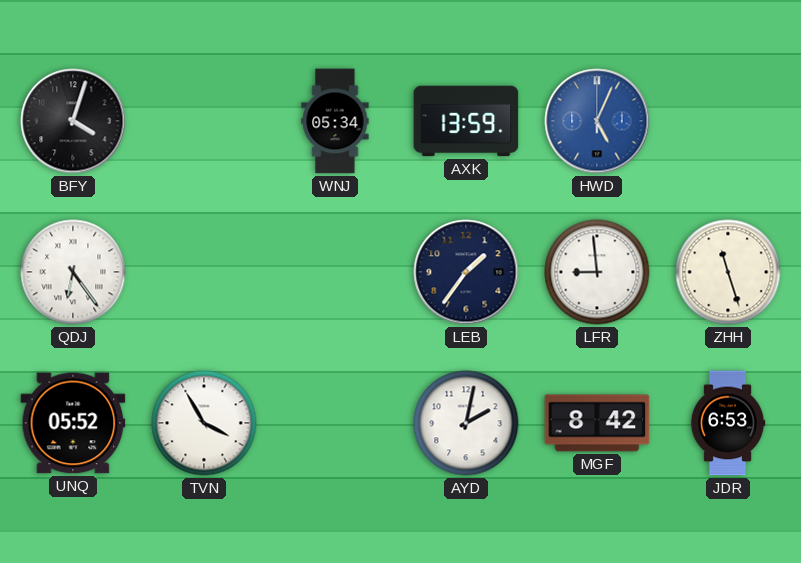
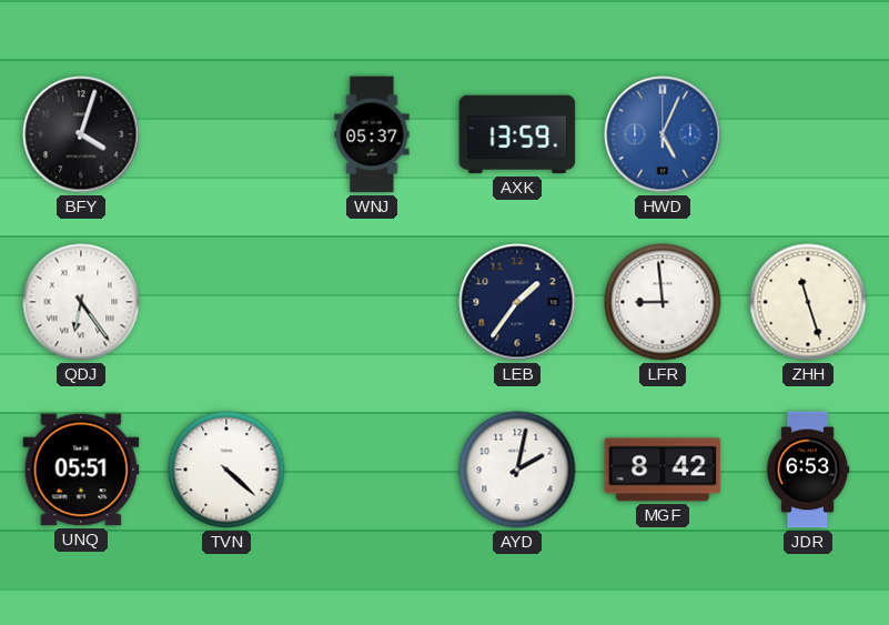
WNJ: 05:34 -> 05:37
UNQ: 05:52 -> 05:51
TVN: 3:55 -> 4:22
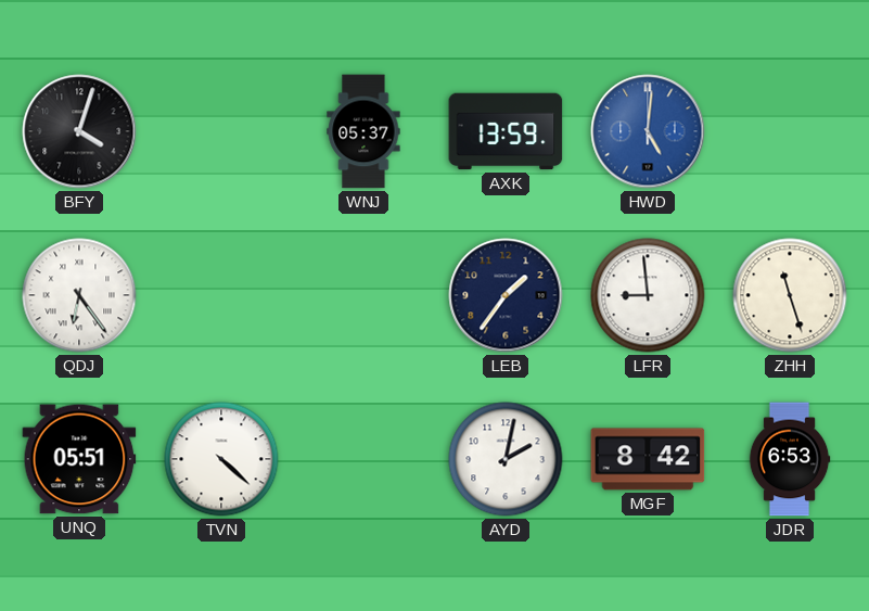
HWD: 5:04 -> 5:01
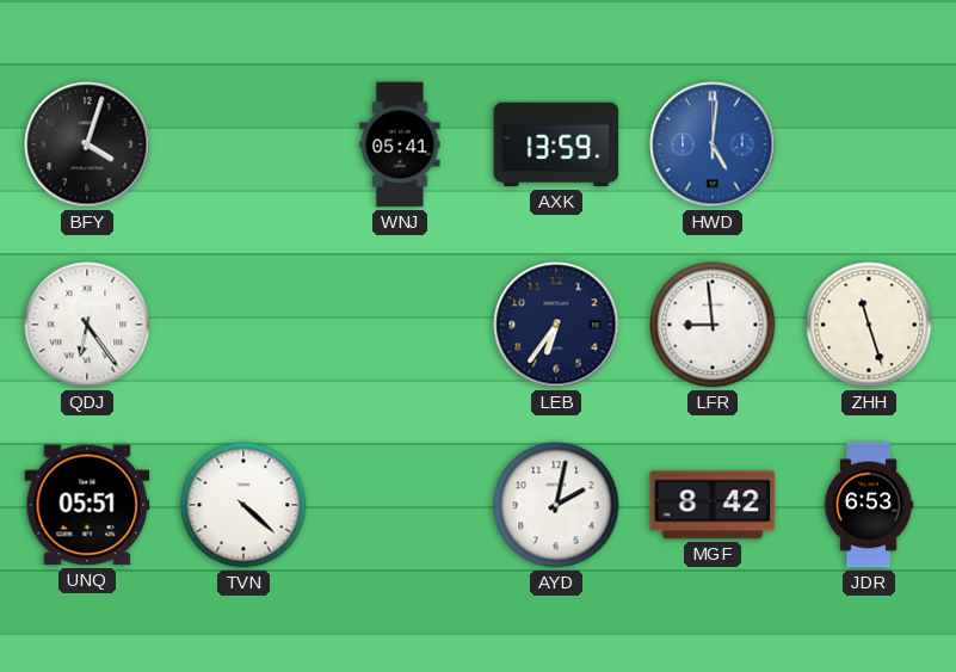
WNJ: 05:37 -> 05:41
LEB: 1:36 -> 6:36
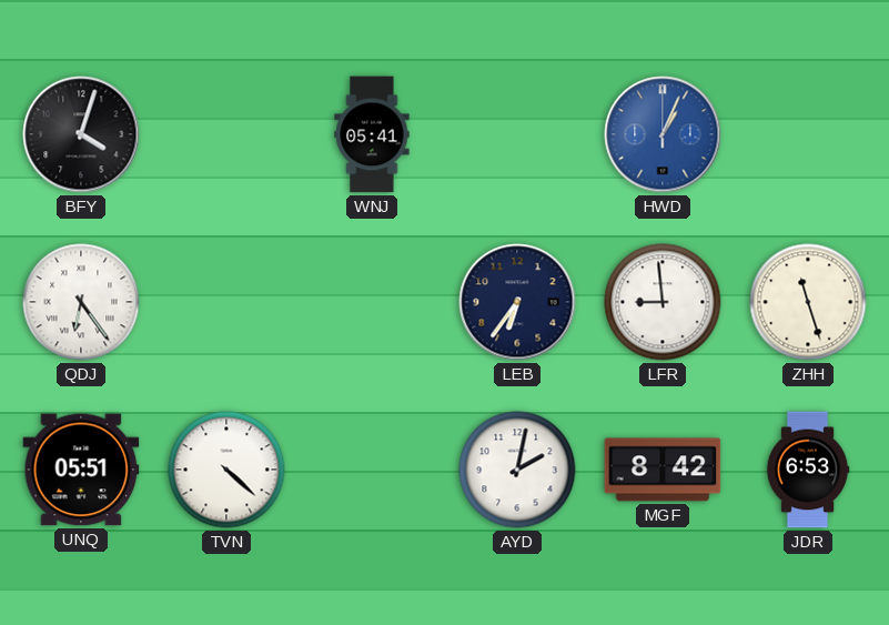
AXK: 13:59 -> none
HWD: 5:01 -> 1:04
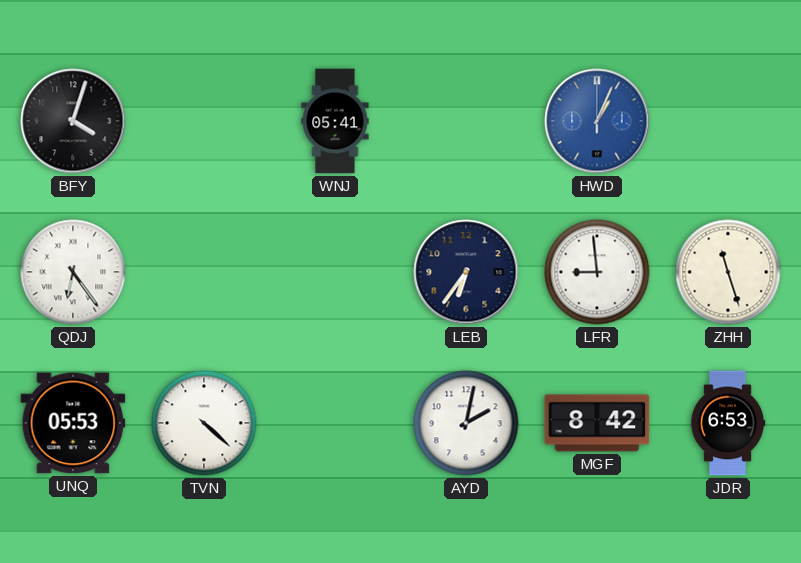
UNQ: 05:51 -> 05:53
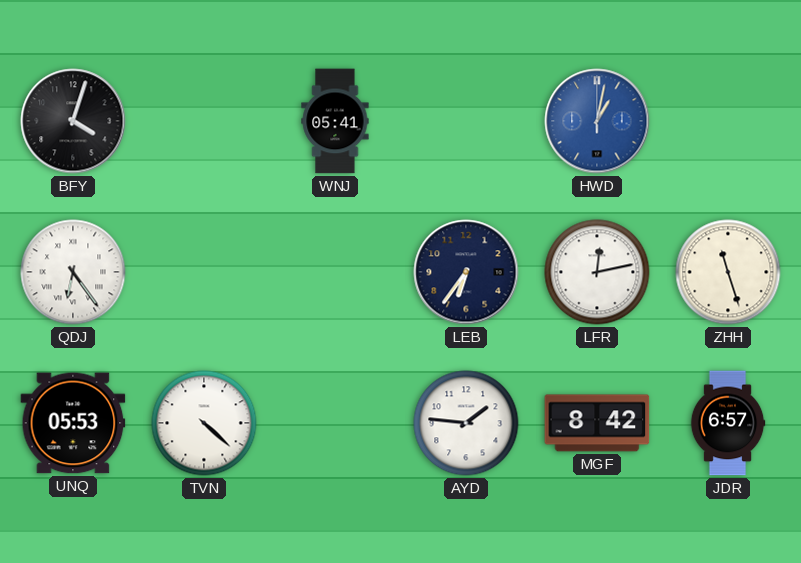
HWD: 1:04 -> 1:02
LFR: 8:59 -> 12:13
AYD: 2:02 -> 1:46
JDR: 6:53 -> 6:57
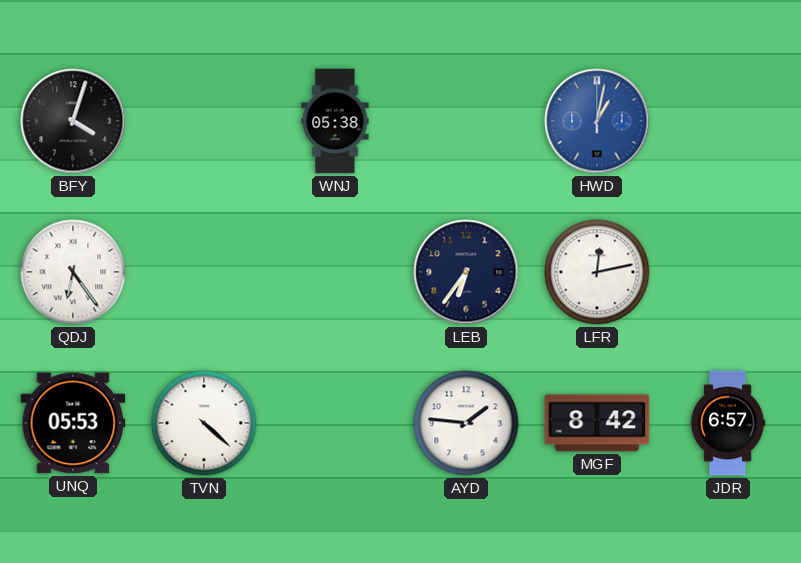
WNJ: 05:41 -> 05:38
ZHH: 11:27 -> none
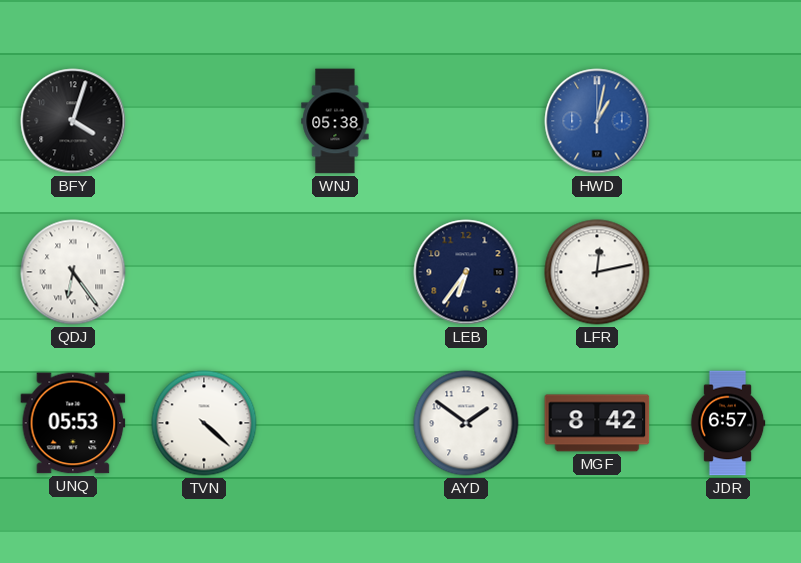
AYD: 1:46 -> 1:51
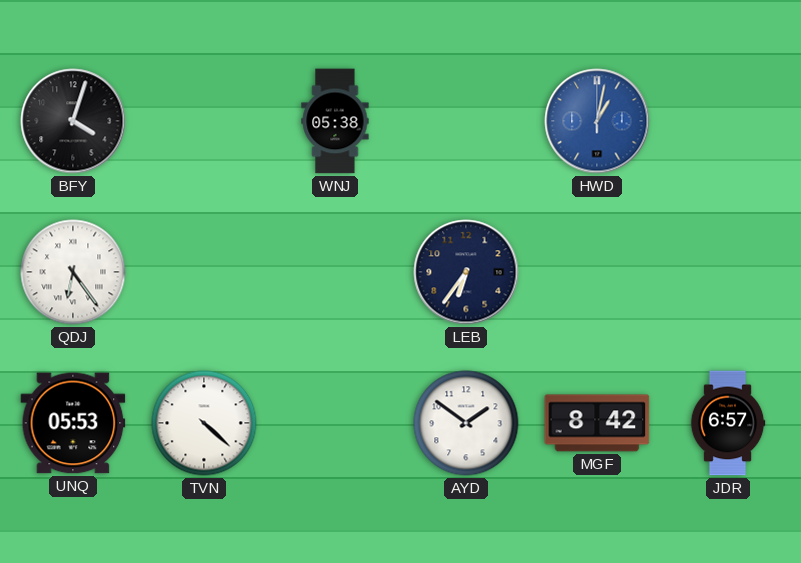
LFR: 12:13 -> none
